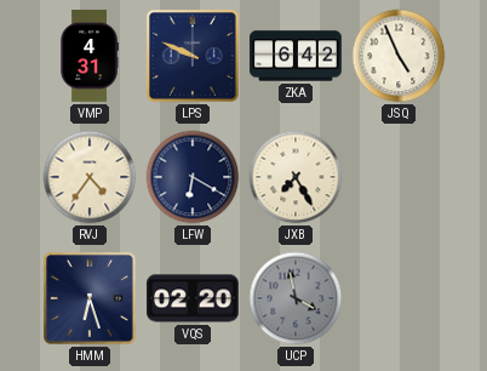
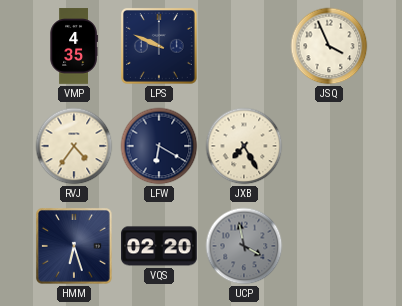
VMP: 4:31 -> 4:35
ZKA: 6:42 -> none
JSQ: 4:56 -> 3:56
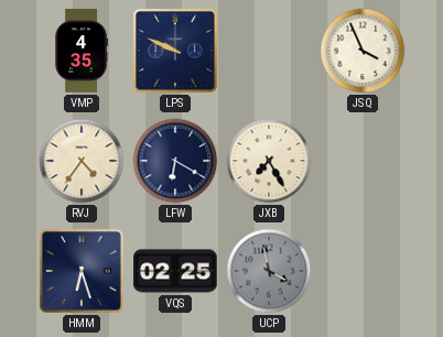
VQS: 02:20 -> 02:25
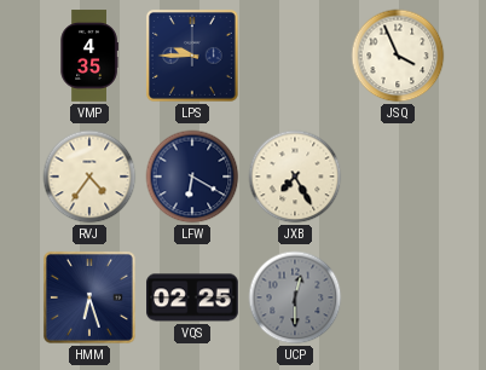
LPS: 9:49 -> 9:45
UCP: 3:58 -> 12:30
